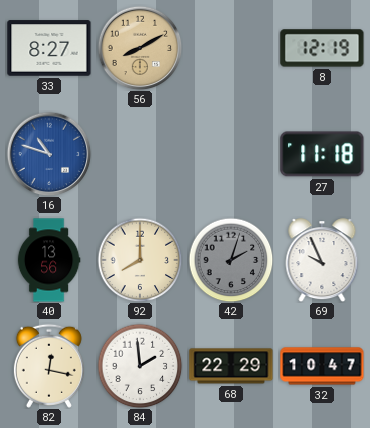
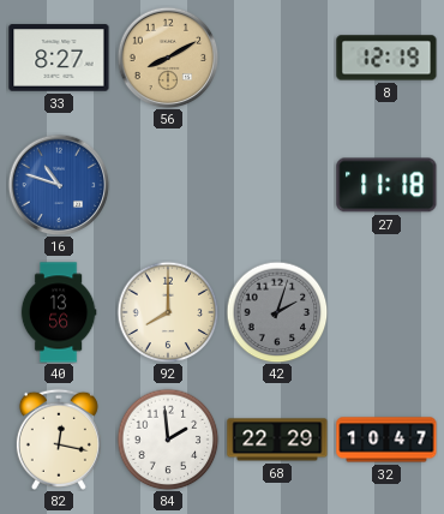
69: 9:56 -> none
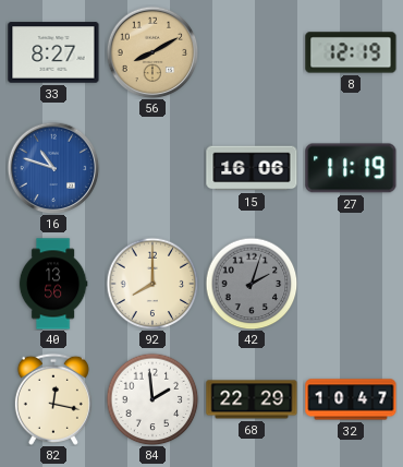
15: none -> 16:06
27: 11:18 -> 11:19
